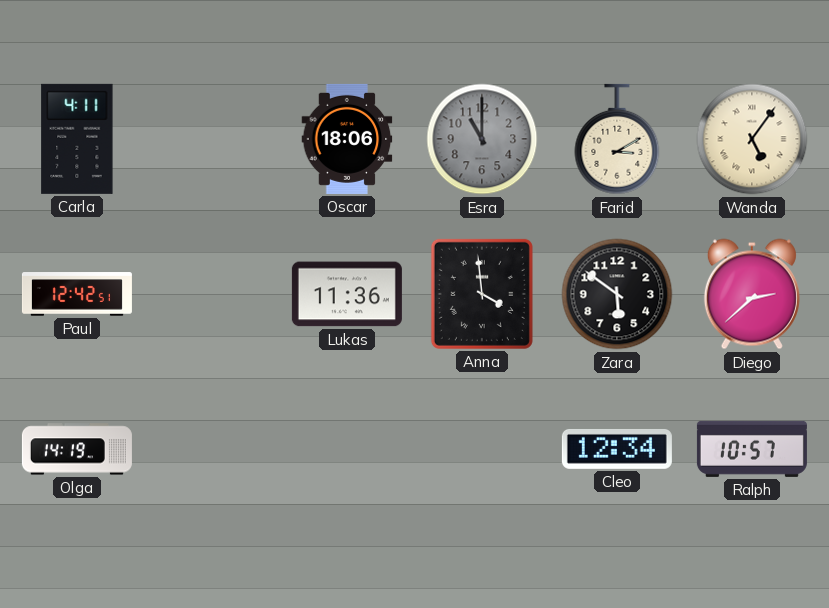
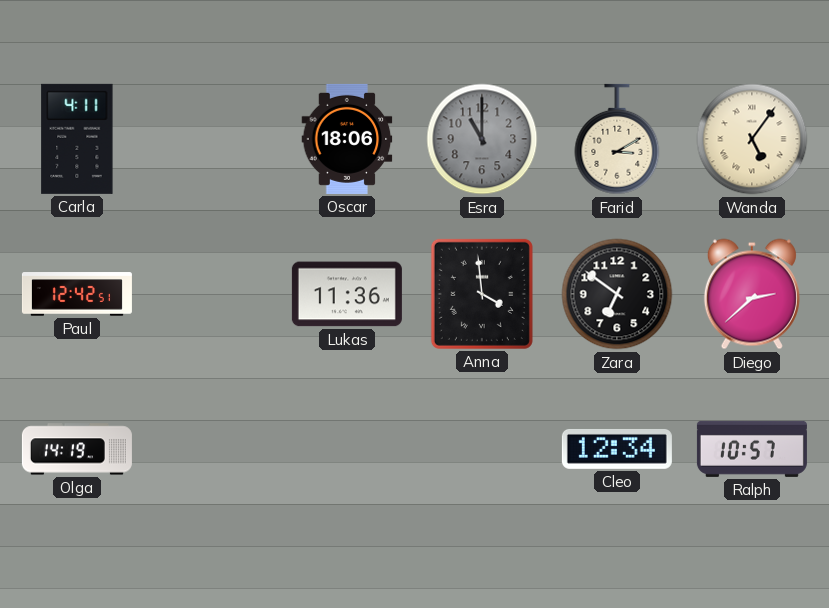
Zara: 5:51 -> 6:51
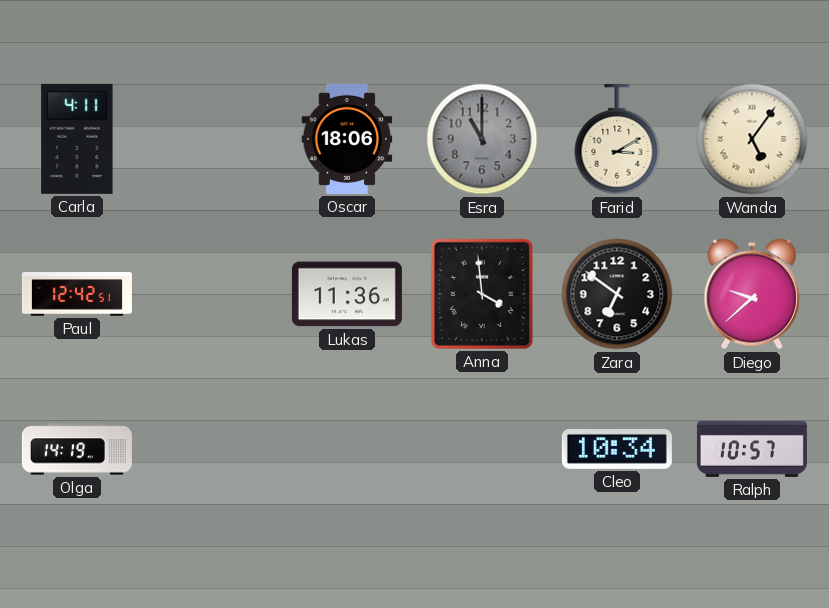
Diego: 2:38 -> 9:38
Cleo: 12:34 -> 10:34
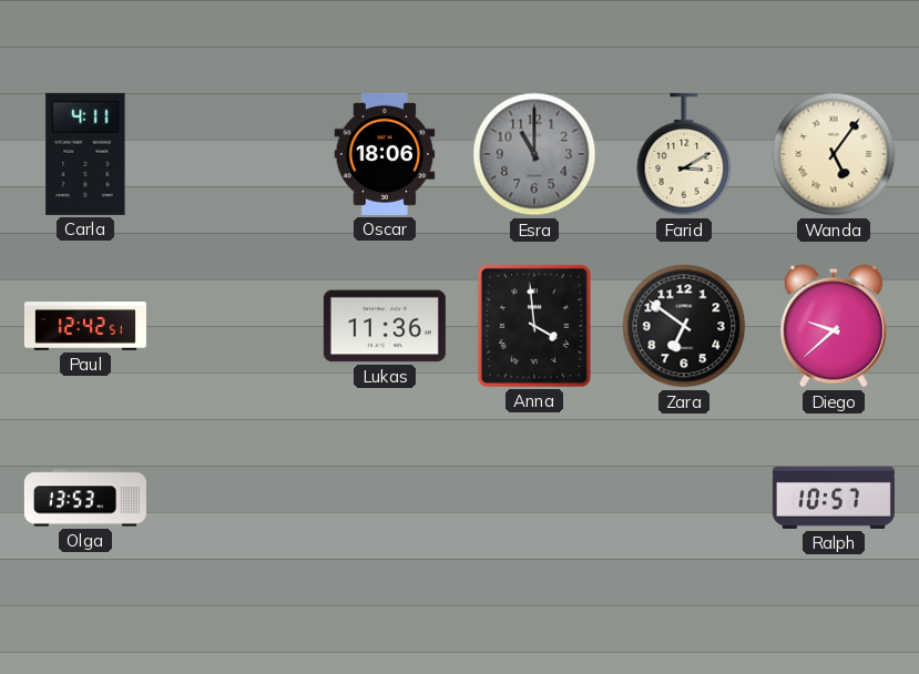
Olga: 14:19 -> 13:53
Cleo: 10:34 -> none
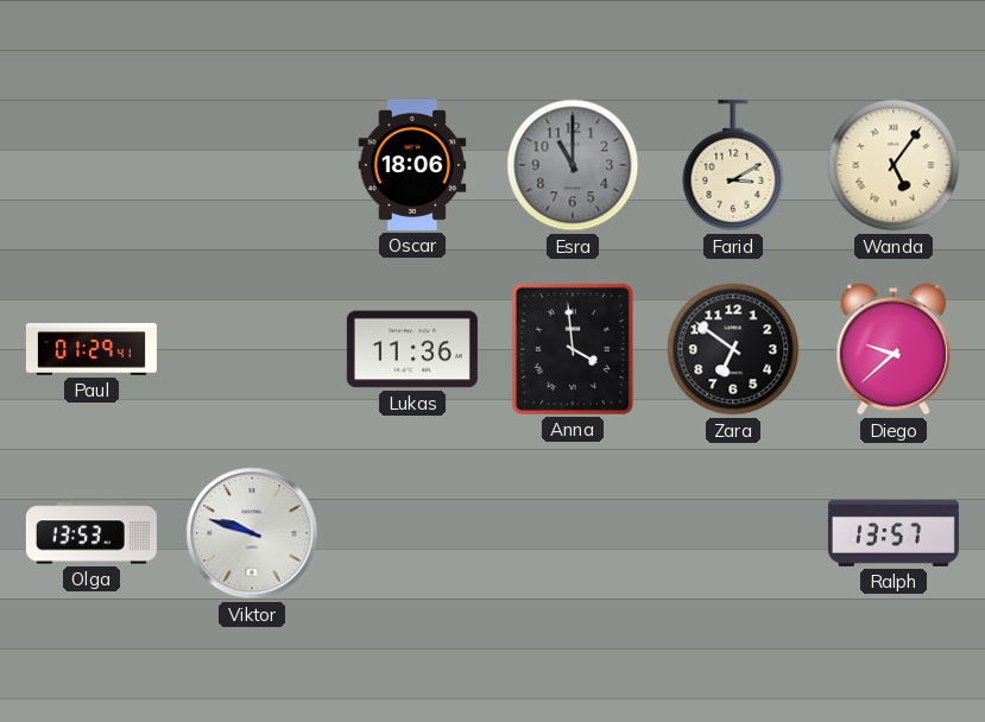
Carla: 4:11 -> none
Paul: 12:42 -> 01:29
Viktor: none -> 9:48
Ralph: 10:57 -> 13:57
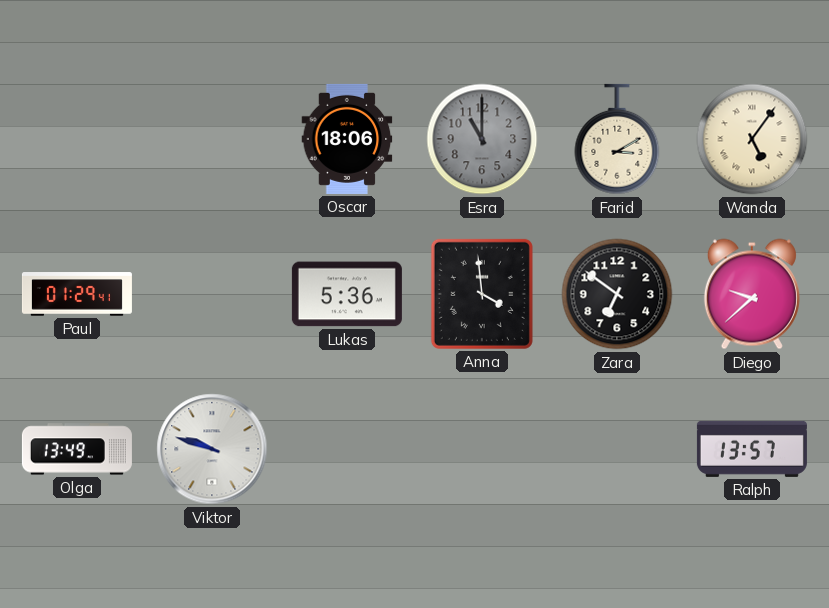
Lukas: 11:36 -> 5:36
Olga: 13:53 -> 13:49
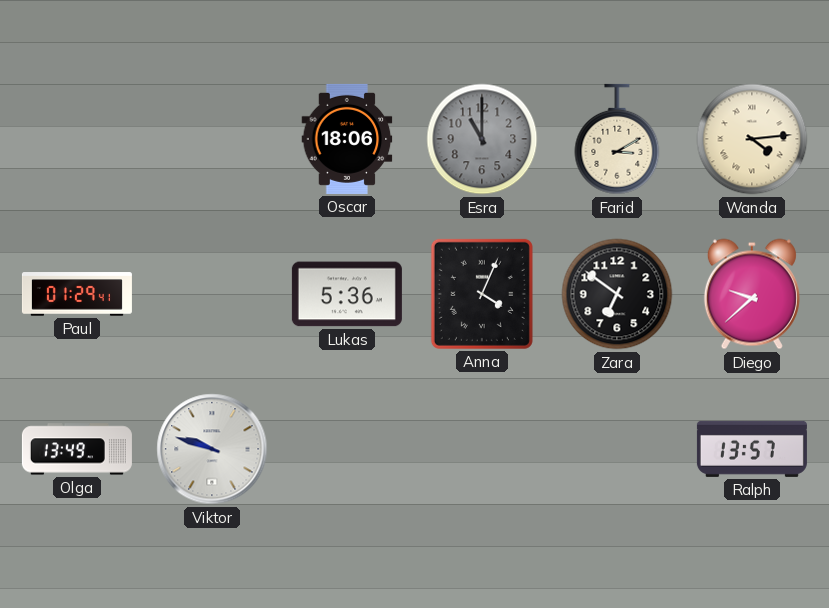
Wanda: 5:06 -> 4:14
Anna: 3:59 -> 4:04
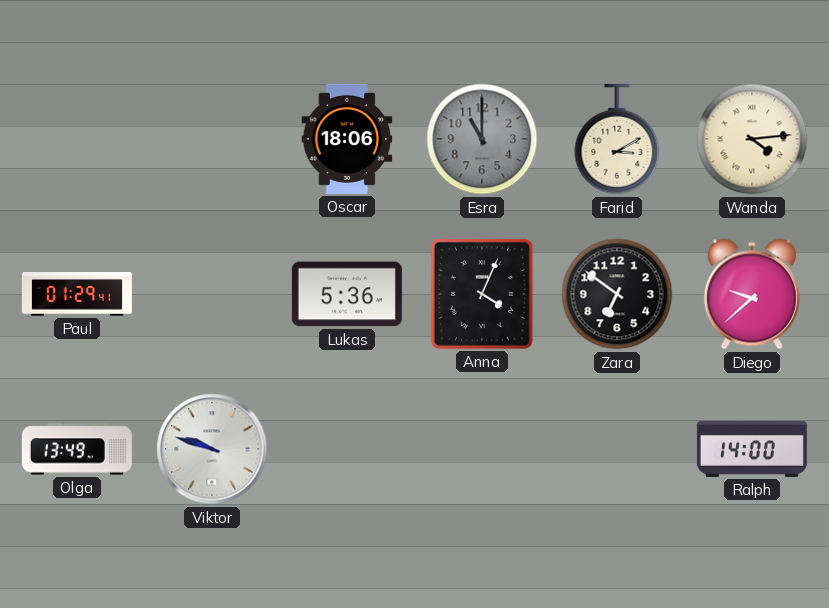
Ralph: 13:57 -> 14:00
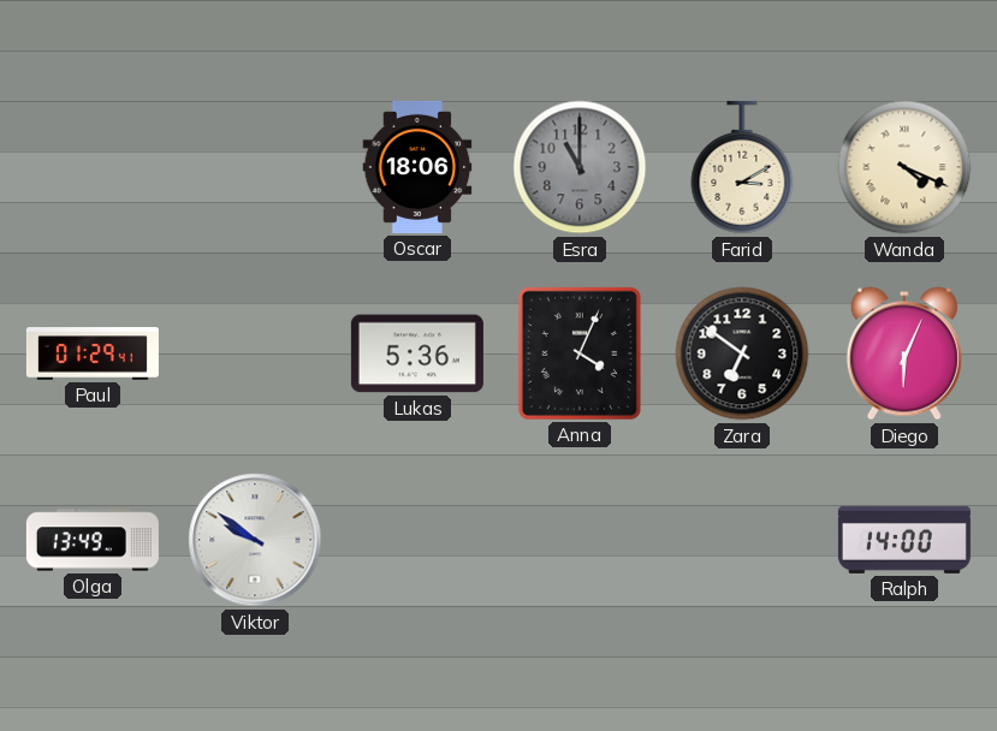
Wanda: 4:14 -> 4:19
Diego: 9:38 -> 6:04
Viktor: 9:48 -> 9:51
